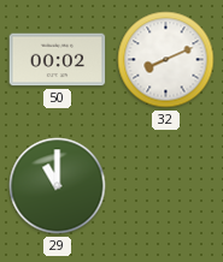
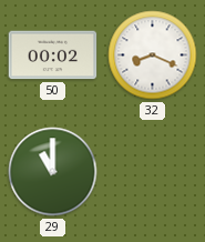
32: 8:11 -> 8:19
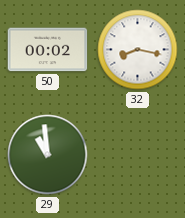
32: 8:19 -> 8:17
29: 11:00 -> 10:59
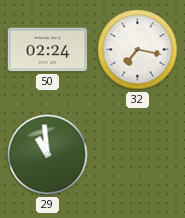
50: 00:02 -> 02:24
32: 8:17 -> 7:17
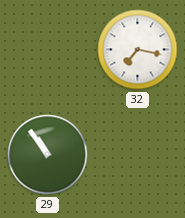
50: 02:24 -> none
29: 10:59 -> 10:54
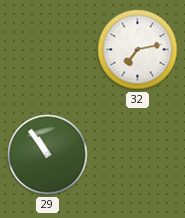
32: 7:17 -> 7:13
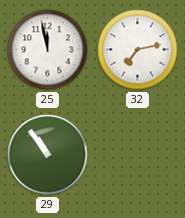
25: none -> 11:58
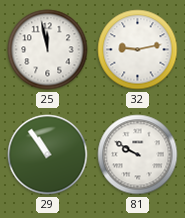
32: 7:13 -> 9:13
81: none -> 9:50
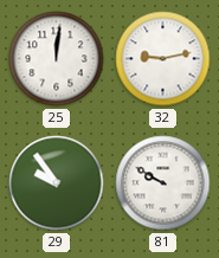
25: 11:58 -> 12:01
29: 10:54 -> 9:54
